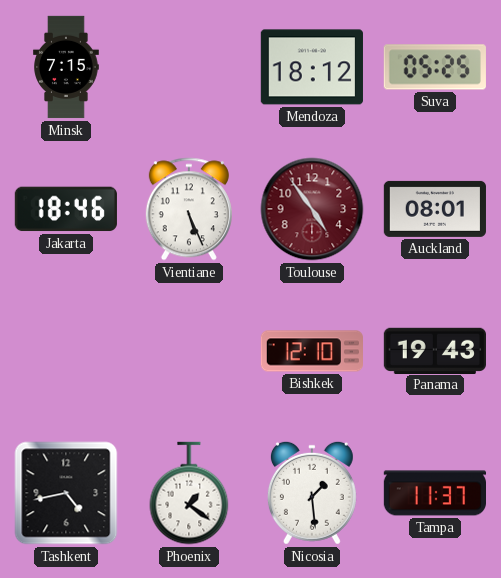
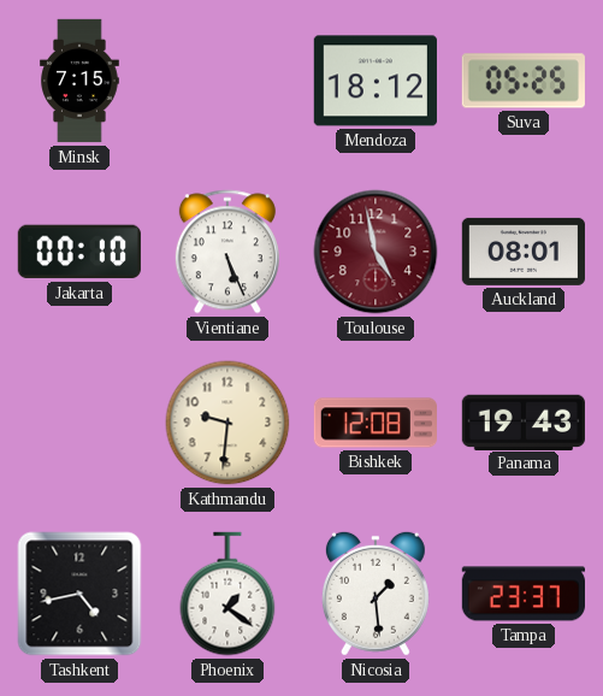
Jakarta: 18:46 -> 00:10
Toulouse: 4:54 -> 4:58
Kathmandu: none -> 9:31
Bishkek: 12:10 -> 12:08
Tampa: 11:37 -> 23:37
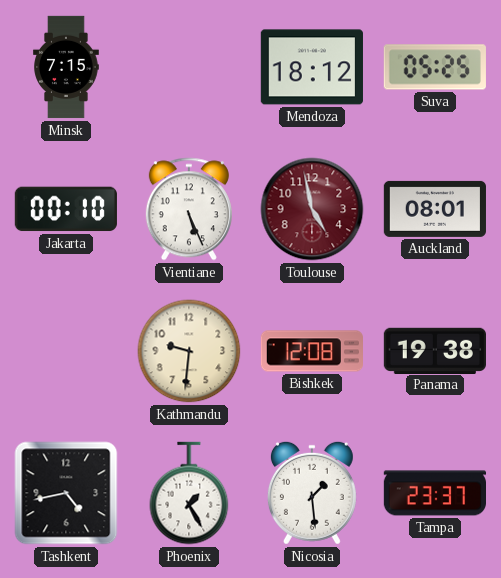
Panama: 19:43 -> 19:38
Phoenix: 1:21 -> 1:25
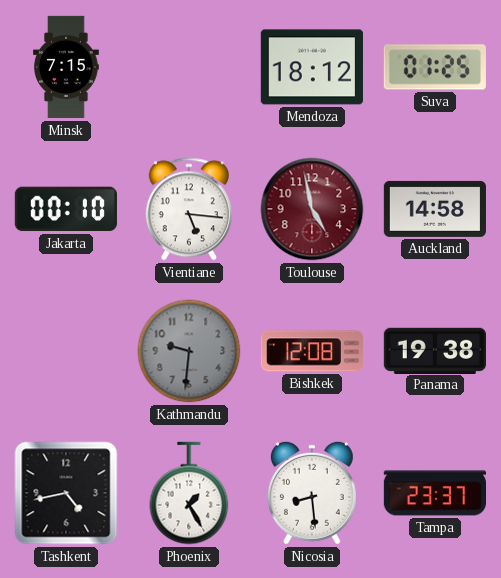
Suva: 05:25 -> 01:25
Vientiane: 5:26 -> 5:16
Auckland: 08:01 -> 14:58
Kathmandu dial: cream -> grey
Nicosia: 1:29 -> 8:29
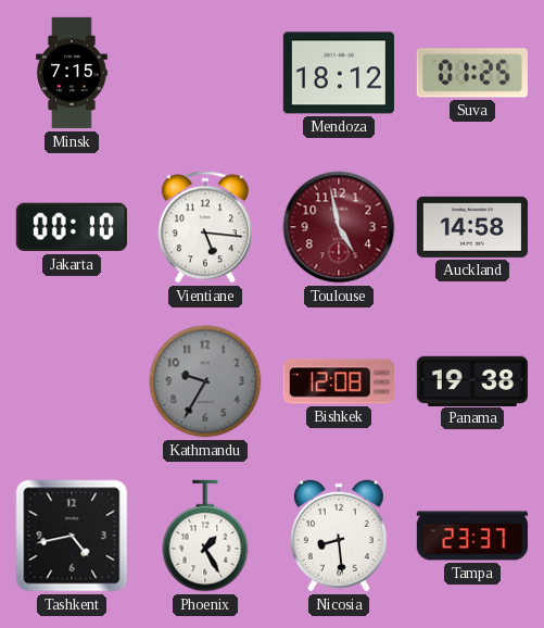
Kathmandu: 9:31 -> 9:35
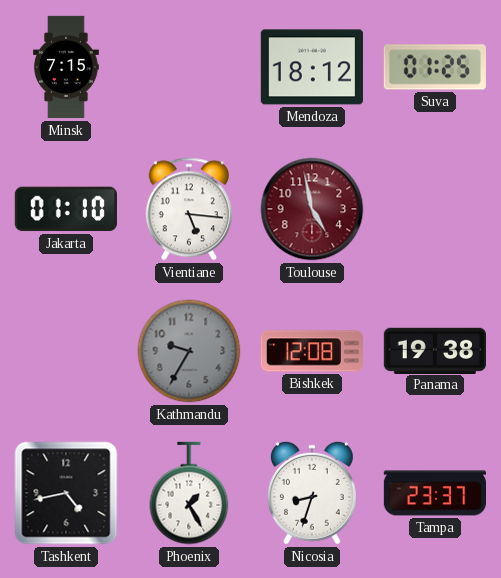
Jakarta: 00:10 -> 01:10
Auckland: 14:58 -> none
Nicosia: 8:29 -> 8:33
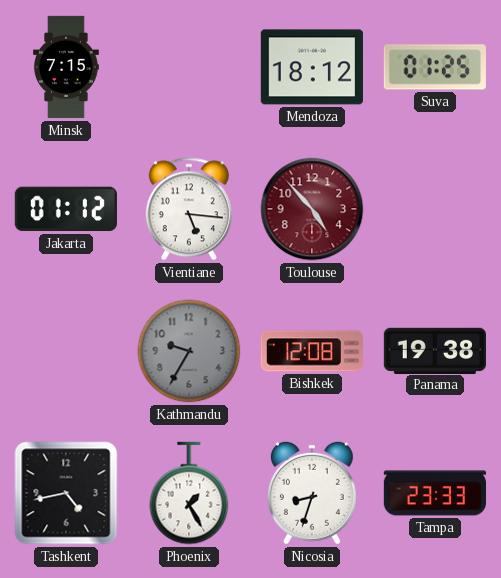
Jakarta: 01:10 -> 01:12
Toulouse: 4:58 -> 4:53
Tampa: 23:37 -> 23:33
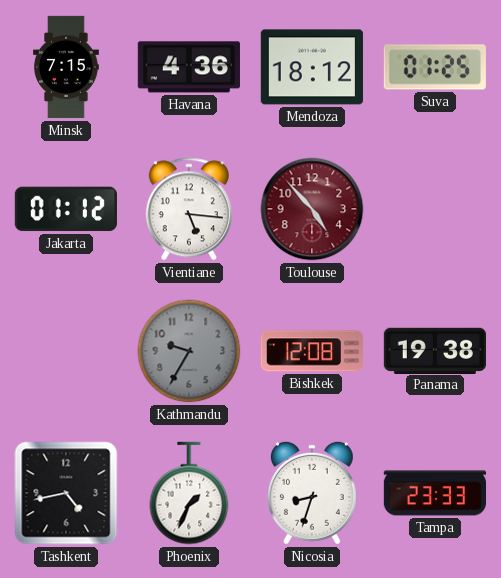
Havana: none -> 4:36
Phoenix: 1:25 -> 1:34
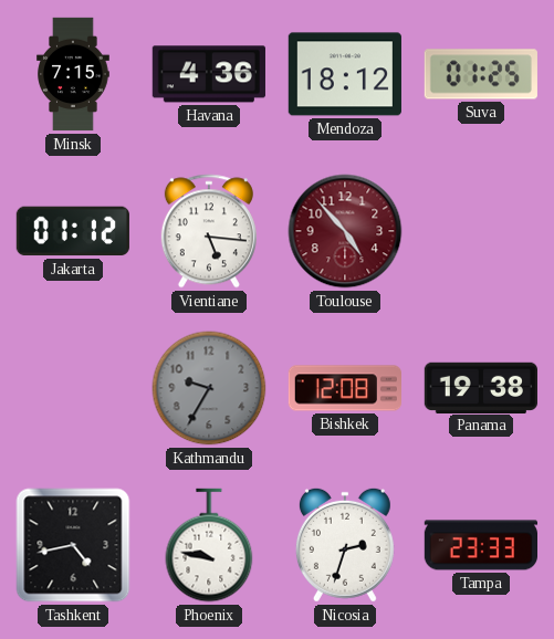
Phoenix: 1:34 -> 9:47
Nicosia: 8:33 -> 2:33
